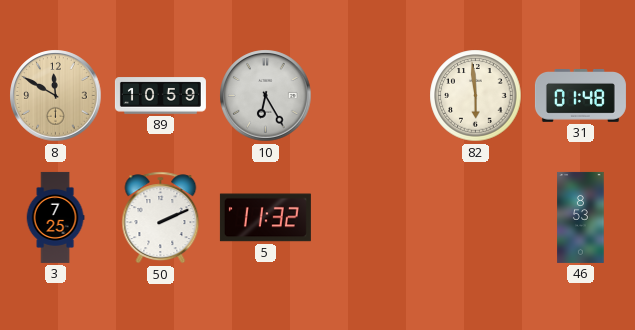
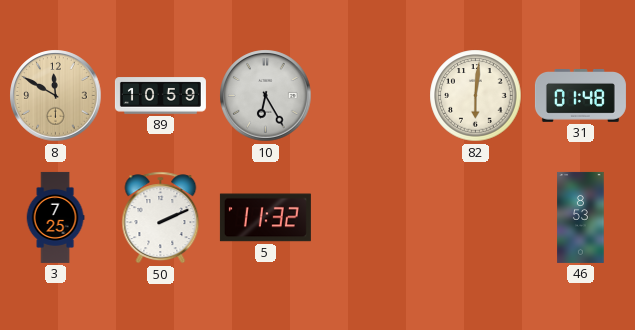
82: 5:59 -> 6:01
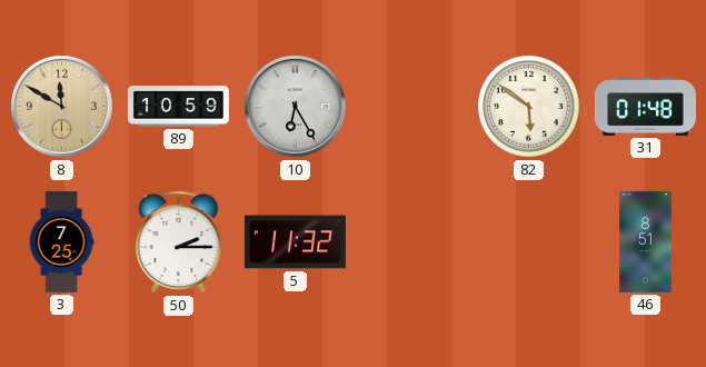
82: 6:01 -> 5:51
50: 2:11 -> 2:15
46: 8:53 -> 8:51
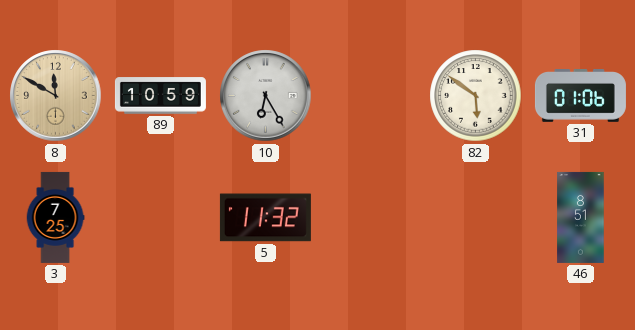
31: 01:48 -> 01:06
50: 2:15 -> none
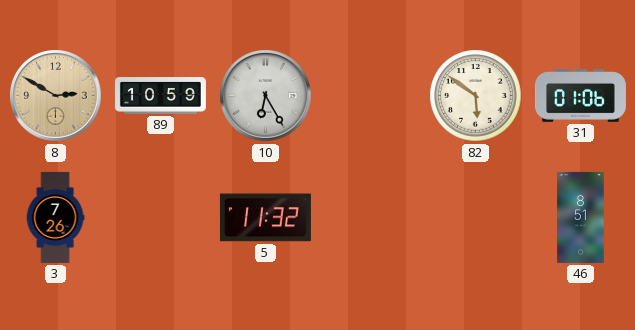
8: 11:50 -> 2:50
3: 7:25 -> 7:26
